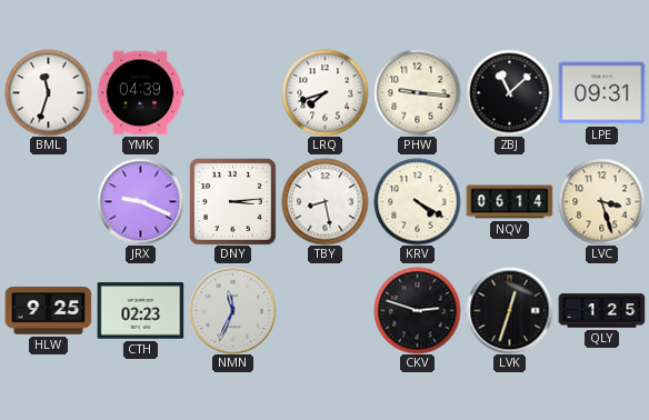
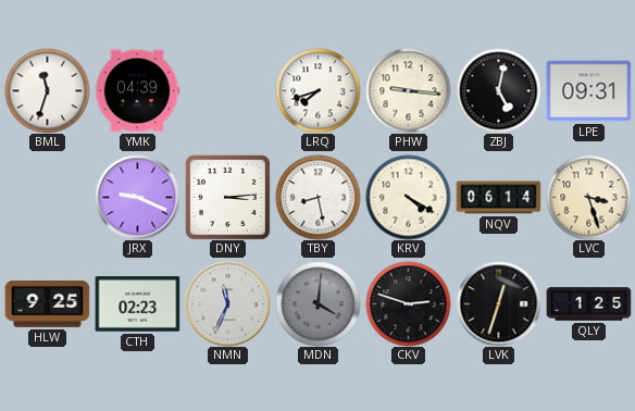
ZBJ: 11:08 -> 5:02
MDN: none -> 4:01
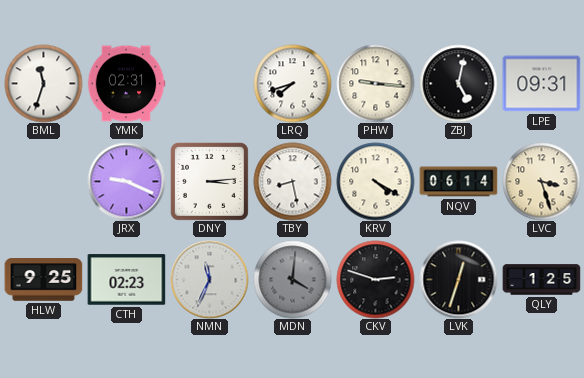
YMK: 04:39 -> 02:31
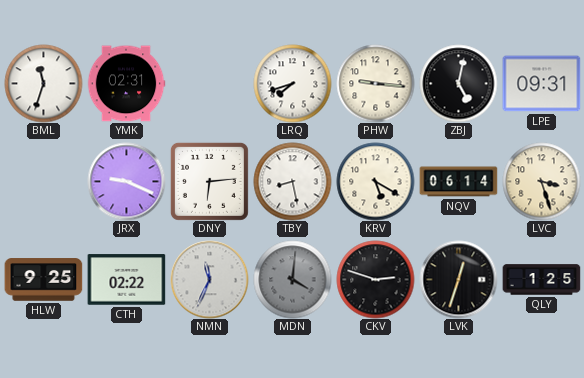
DNY: 3:14 -> 6:14
KRV: 4:20 -> 5:20
CTH: 02:23 -> 02:22
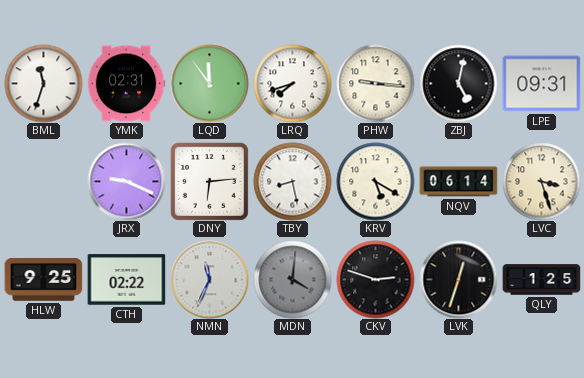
LQD: none -> 11:54
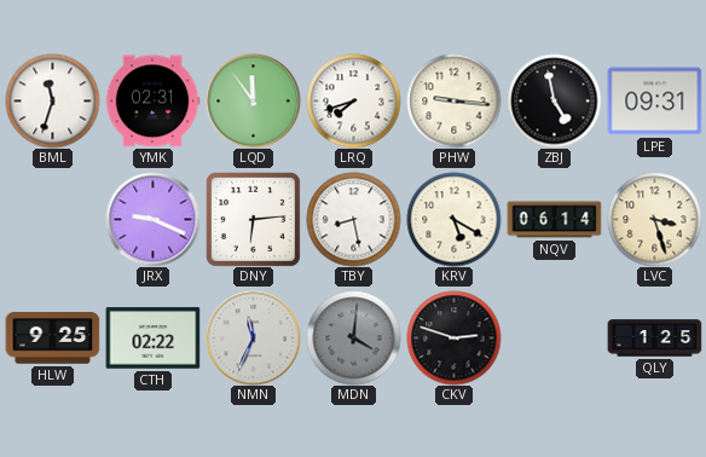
ZBJ: 5:02 -> 4:58
LVK: 12:33 -> none
